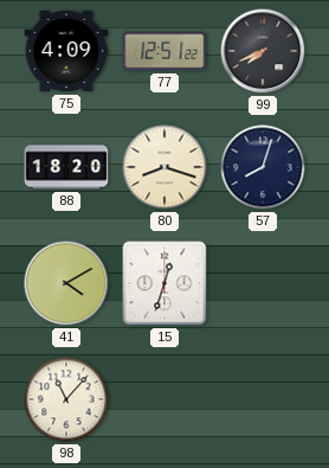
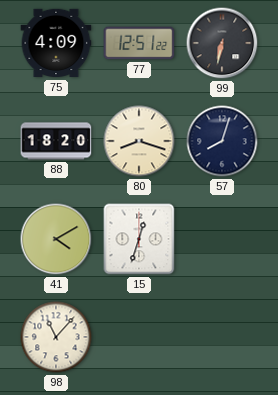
99: 7:41 -> 6:32
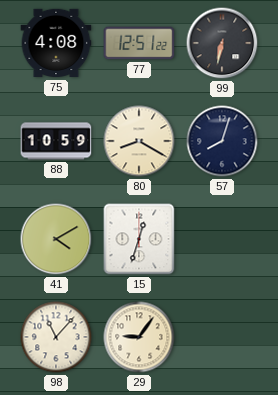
75: 4:09 -> 4:08
88: 18:20 -> 10:59
80: 8:18 -> 8:20
29: none -> 9:06
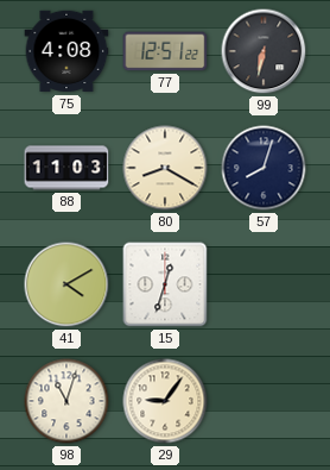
88: 10:59 -> 11:03
98: 11:07 -> 11:03
